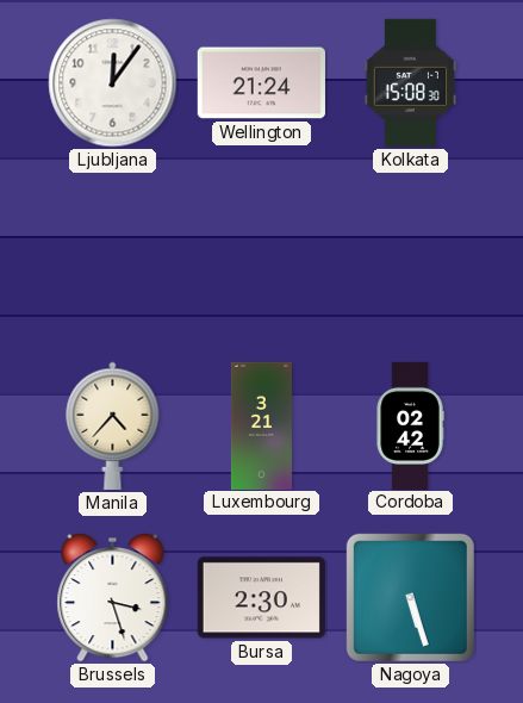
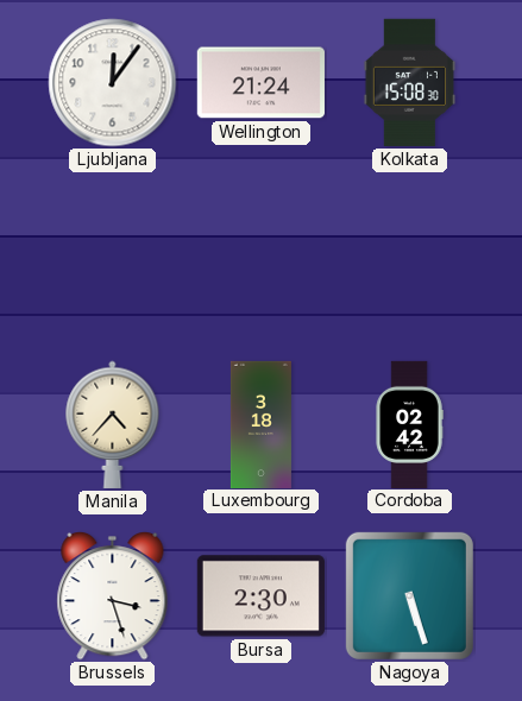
Luxembourg: 3:21 -> 3:18
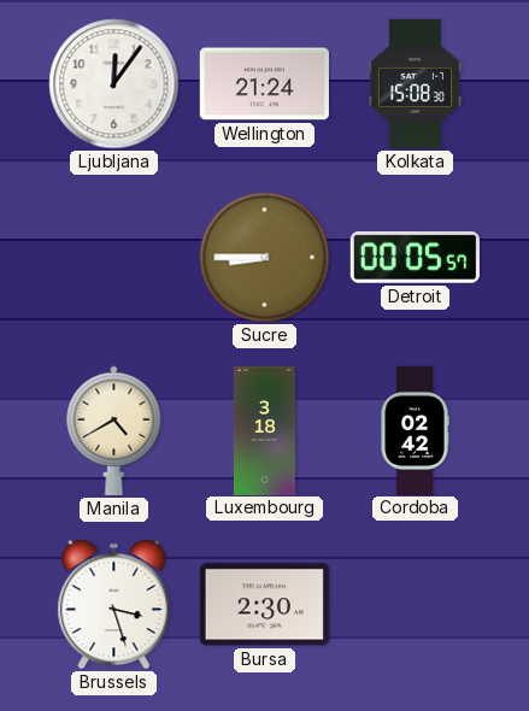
Sucre: none -> 8:45
Detroit: none -> 00:05
Manila: 4:37 -> 4:40
Nagoya: 5:27 -> none
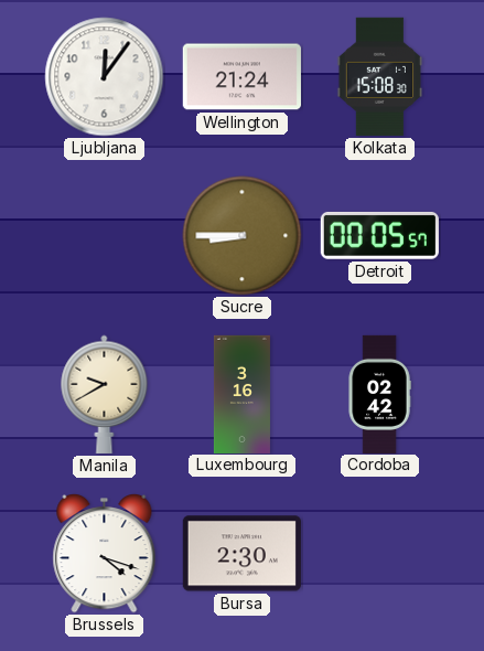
Manila: 4:40 -> 9:40
Luxembourg: 3:18 -> 3:16
Brussels: 3:27 -> 4:18
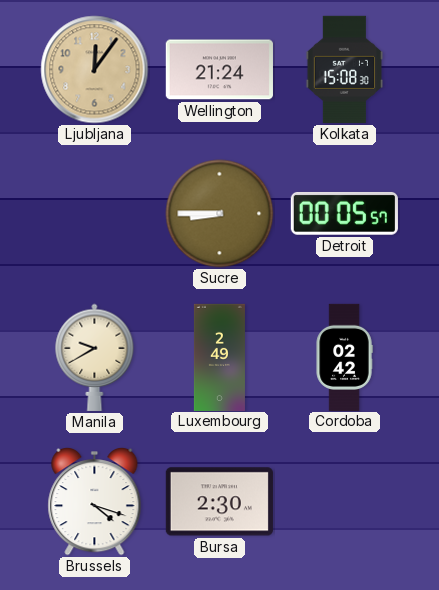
Ljubljana dial: white -> champagne
Luxembourg: 3:16 -> 2:49
